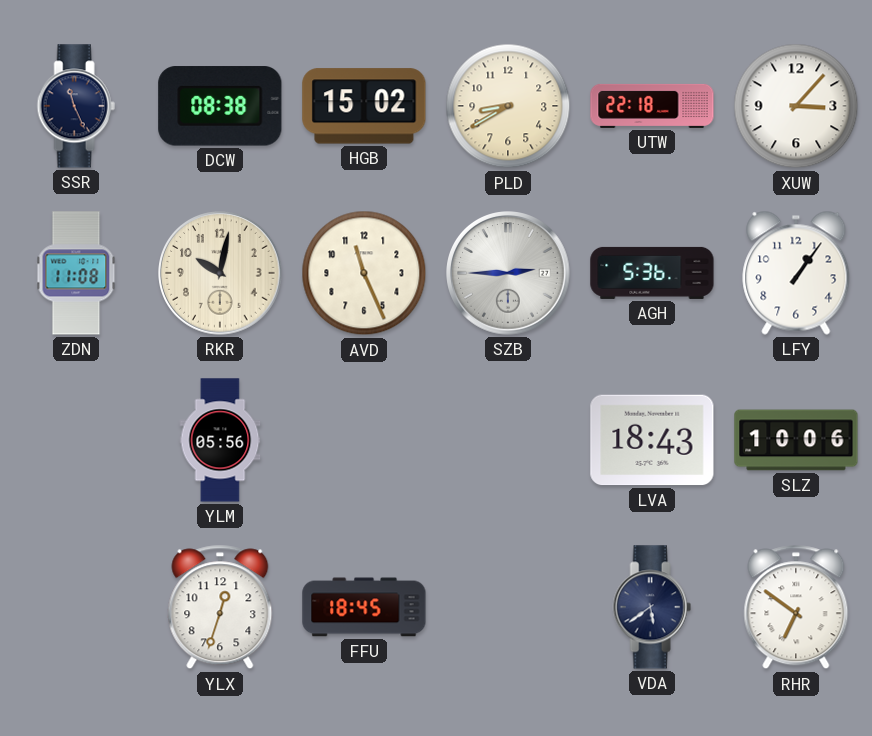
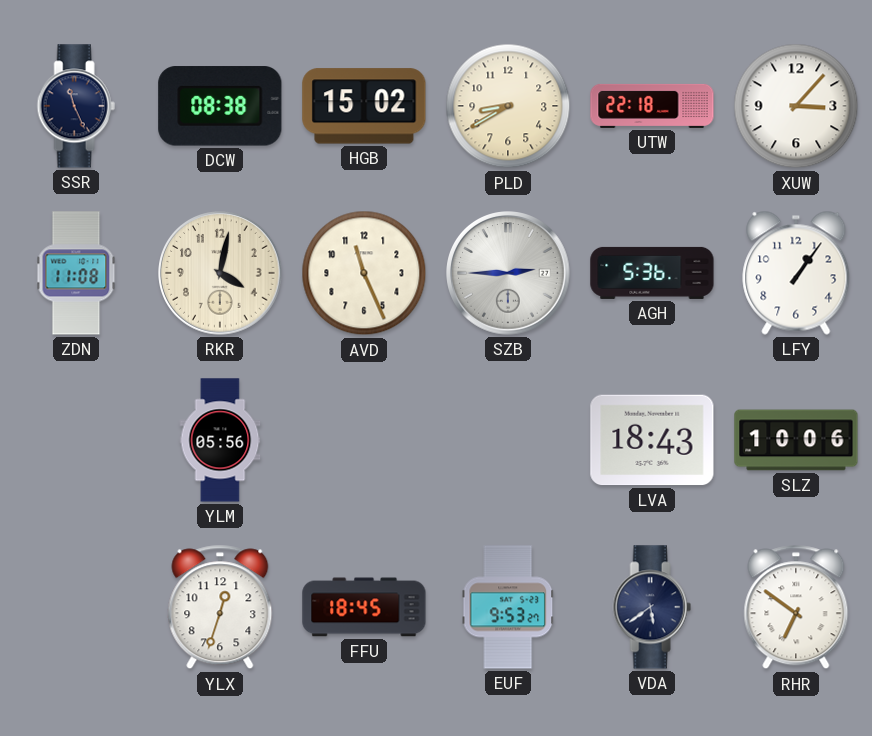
RKR: 10:02 -> 4:02
EUF: none -> 9:53
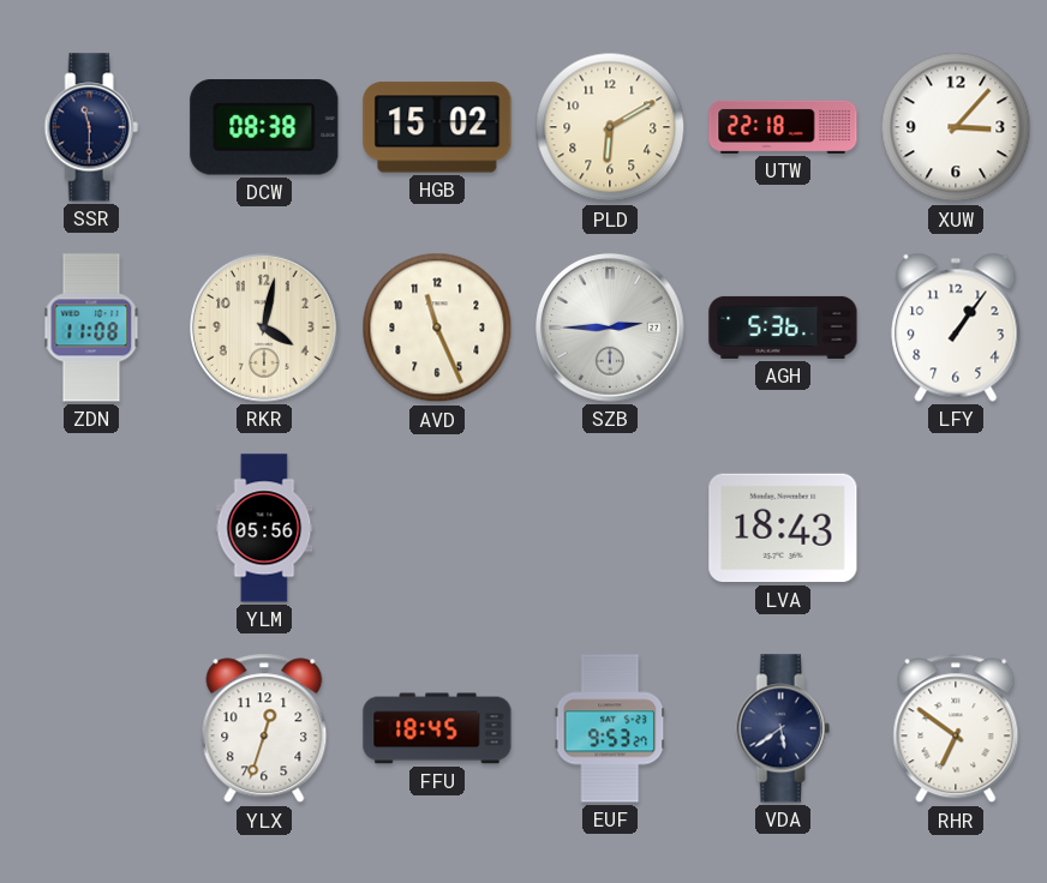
SSR: 11:26 -> 11:30
PLD: 8:40 -> 6:10
SLZ: 10:06 -> none
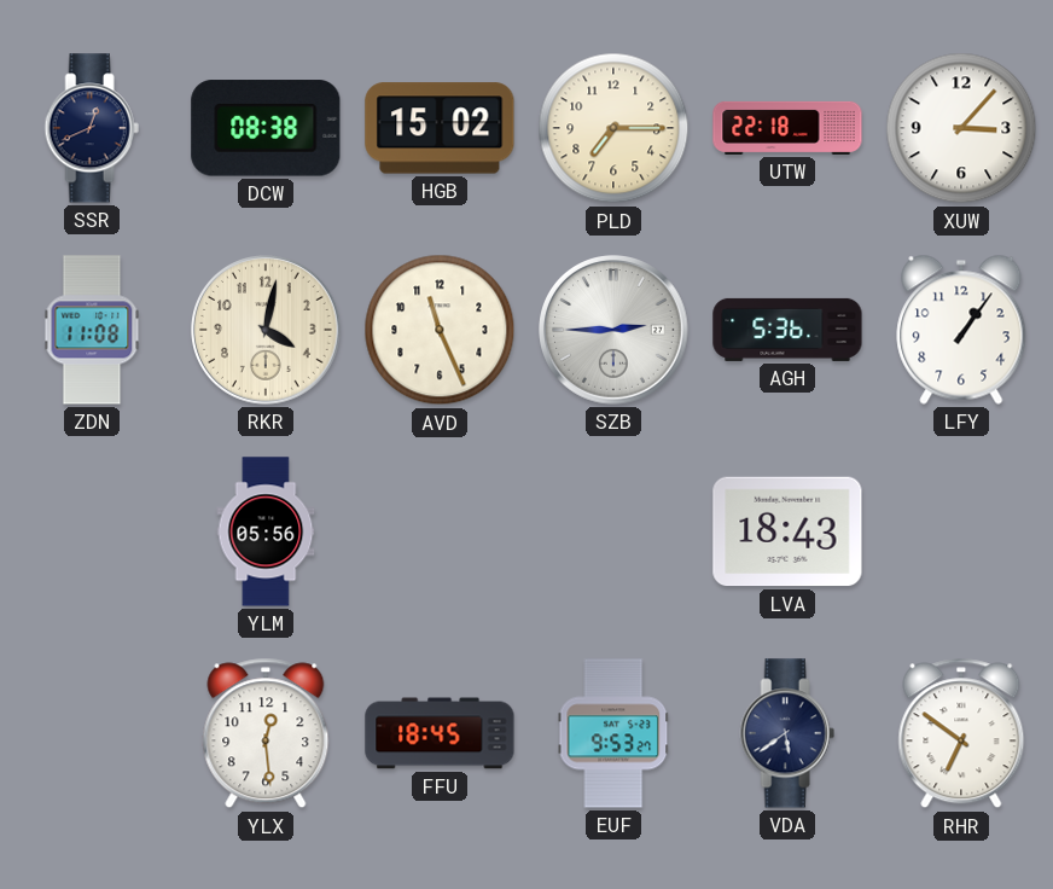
SSR: 11:30 -> 12:41
PLD: 6:10 -> 7:15
YLX: 12:33 -> 12:29
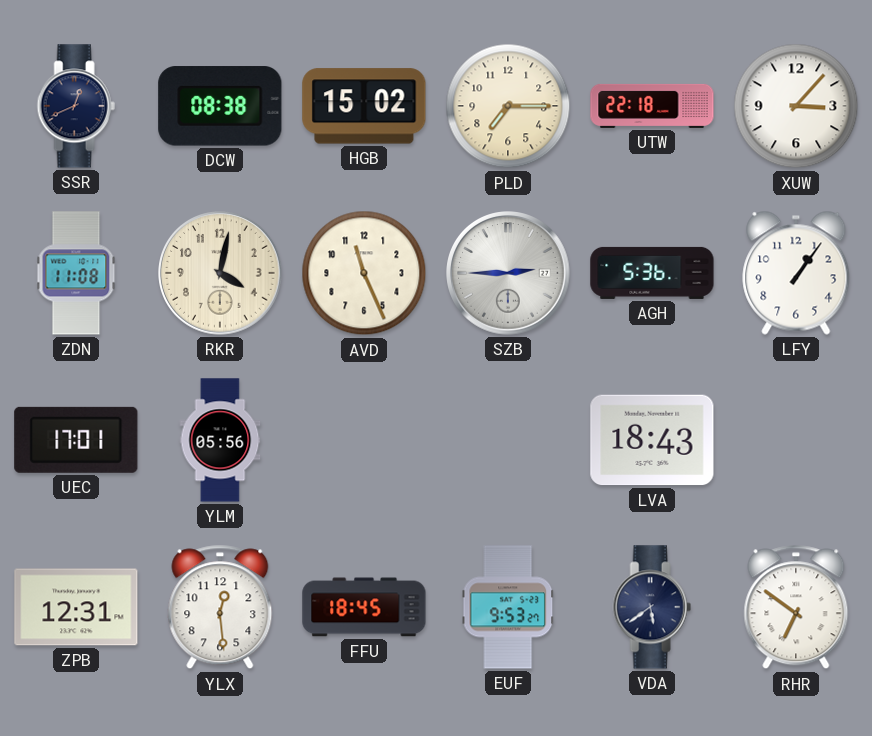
UEC: none -> 17:01
ZPB: none -> 12:31
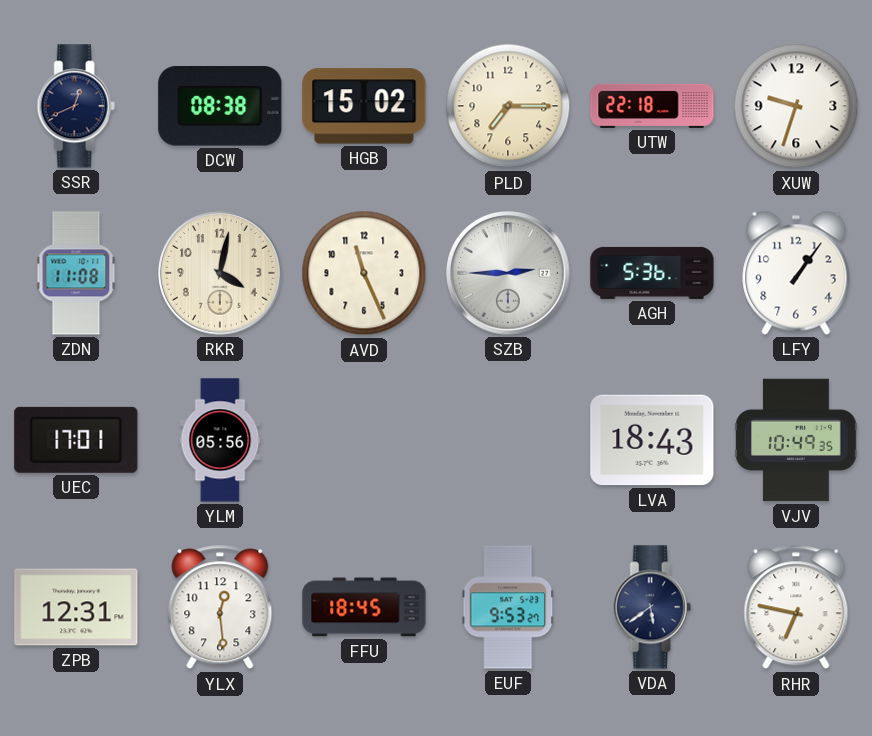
XUW: 3:07 -> 9:33
VJV: none -> 10:49
RHR: 6:51 -> 6:47
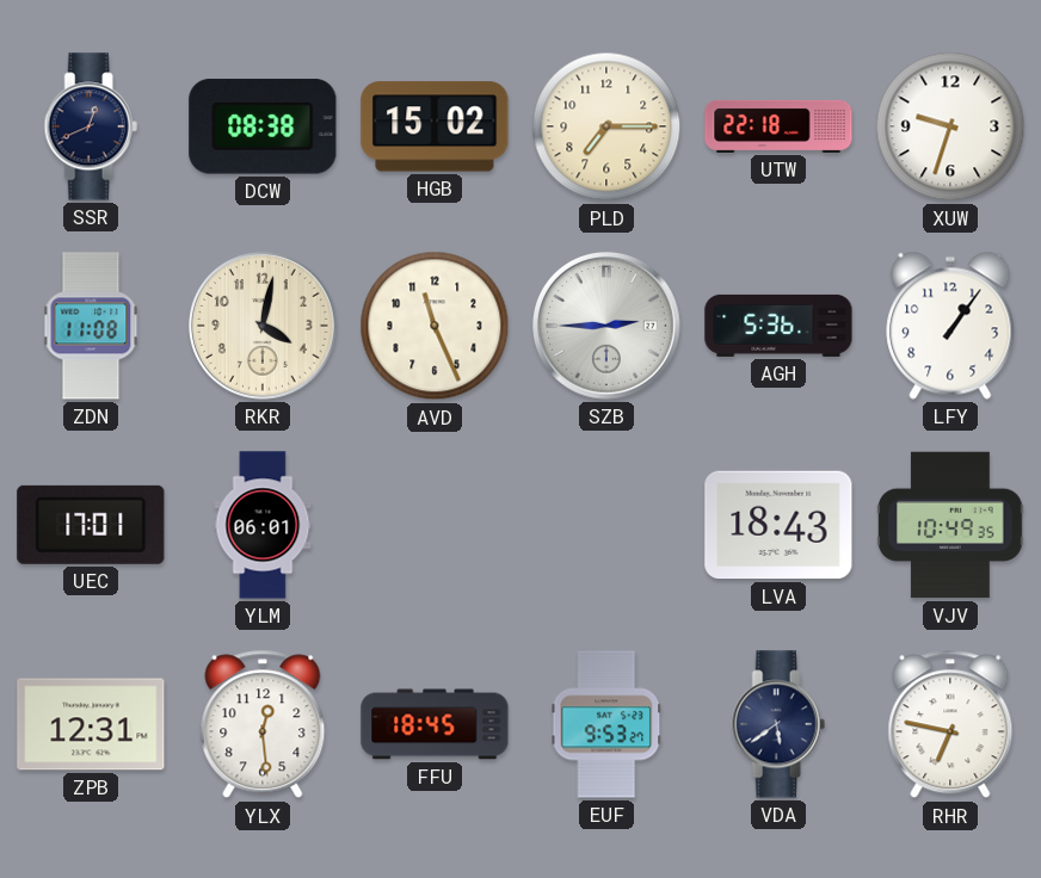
YLM: 05:56 -> 06:01
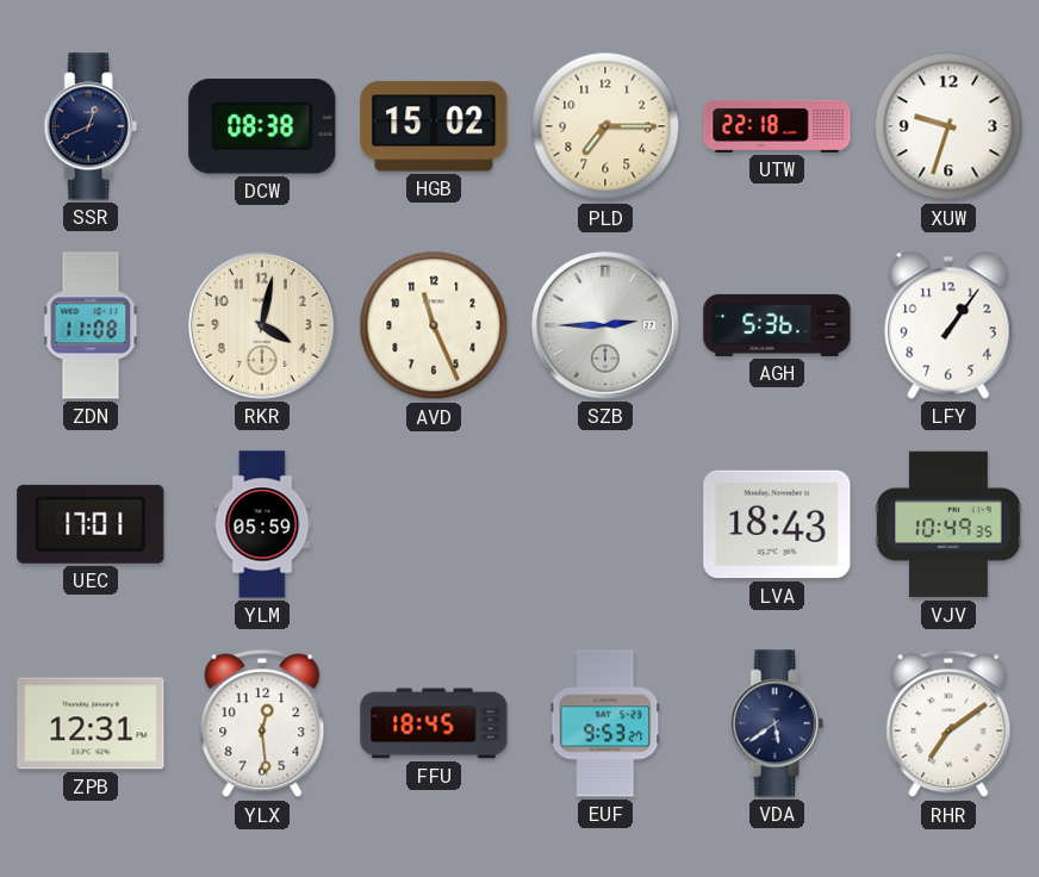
YLM: 06:01 -> 05:59
RHR: 6:47 -> 7:09
